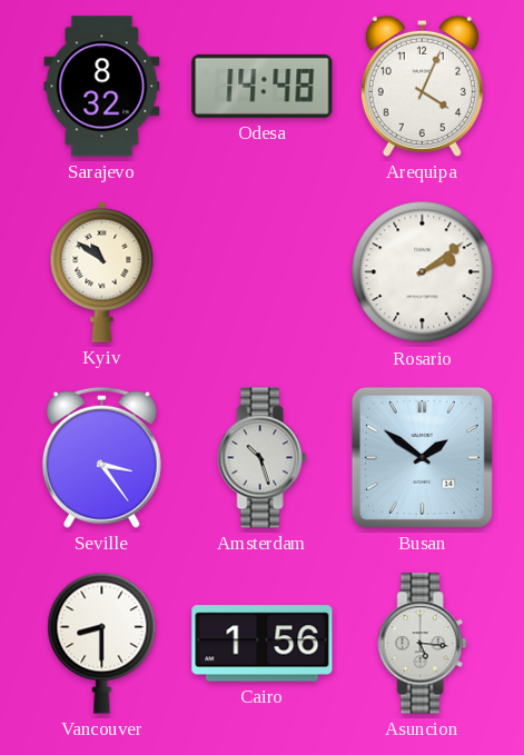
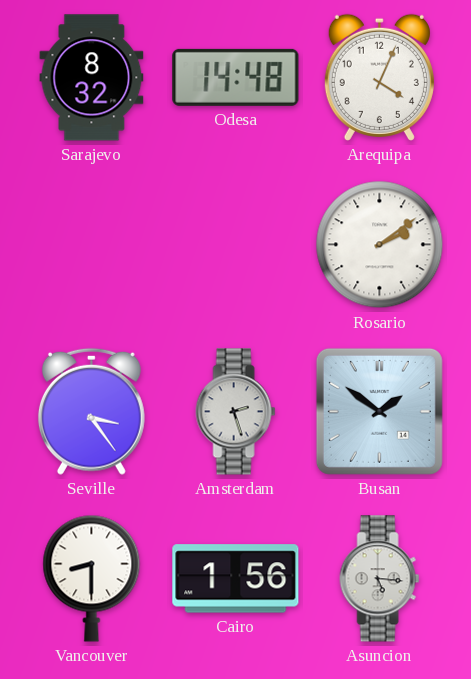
Kyiv: 10:51 -> none
Amsterdam: 10:27 -> 2:27
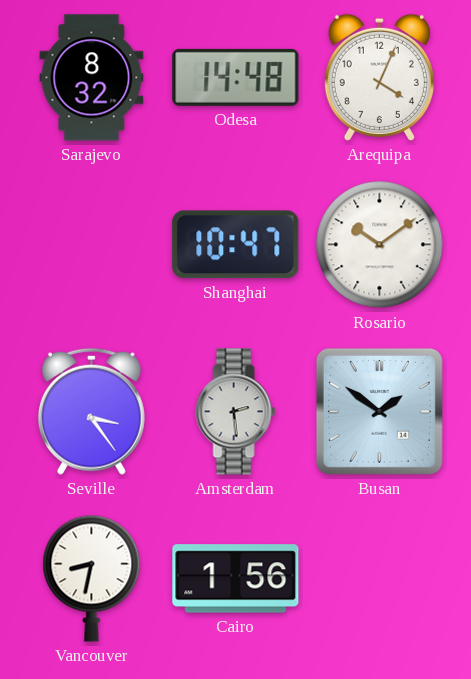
Shanghai: none -> 10:47
Rosario: 2:09 -> 10:09
Amsterdam: 2:27 -> 2:29
Vancouver: 8:30 -> 8:32
Asuncion: 5:16 -> none
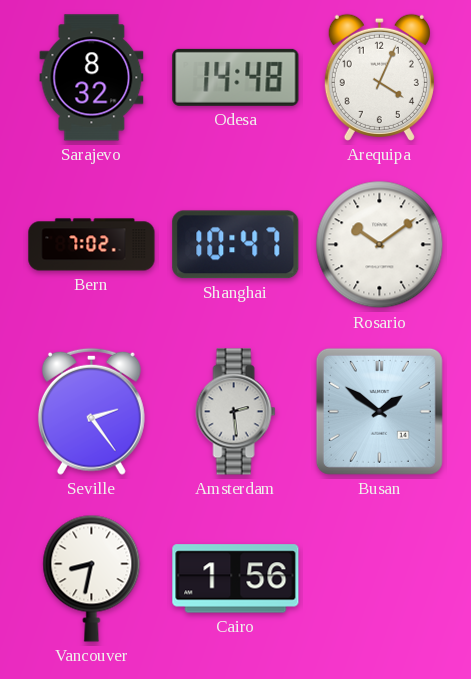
Bern: none -> 7:02
Seville: 3:24 -> 2:24
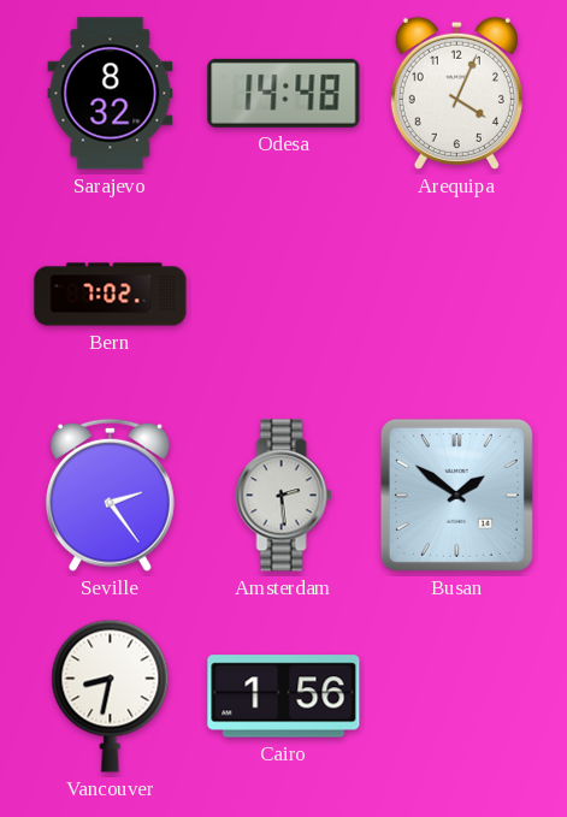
Shanghai: 10:47 -> none
Rosario: 10:09 -> none
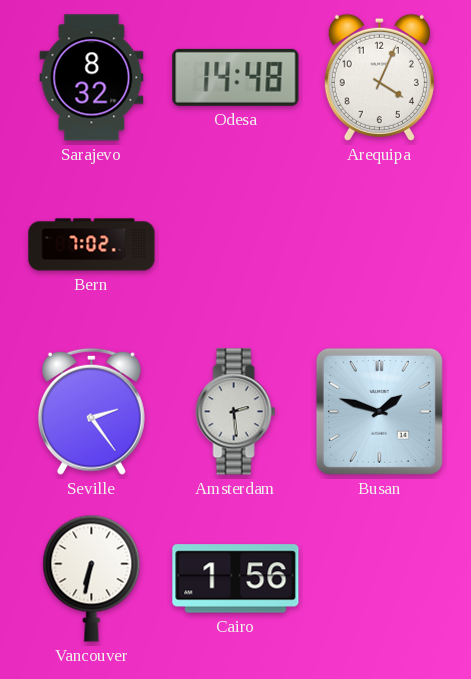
Busan: 1:51 -> 1:48
Vancouver: 8:32 -> 6:32
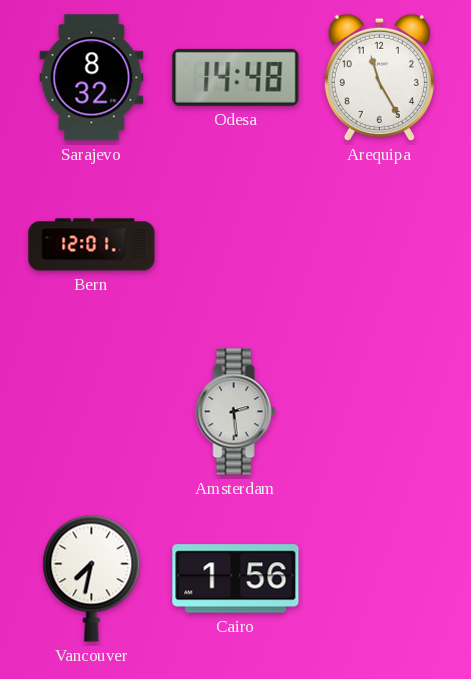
Arequipa: 4:04 -> 11:25
Bern: 7:02 -> 12:01
Seville: 2:24 -> none
Busan: 1:48 -> none
Vancouver: 6:32 -> 7:32
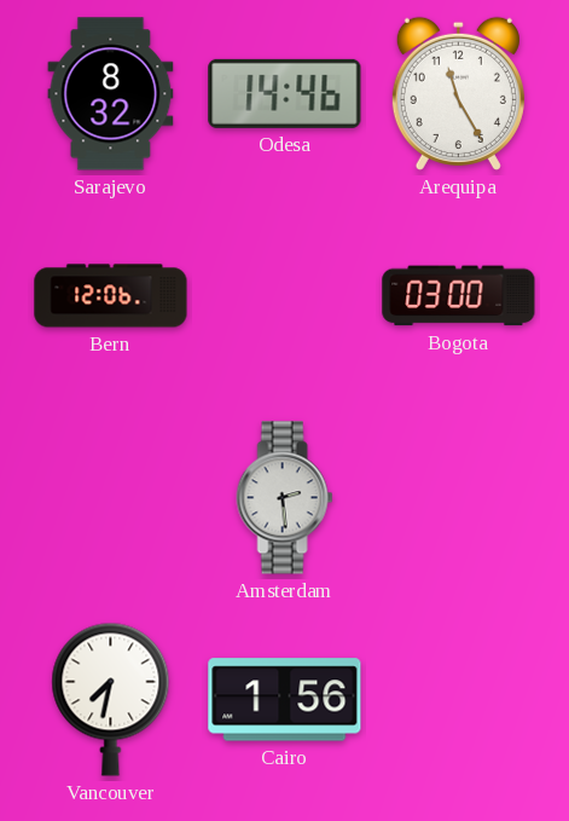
Odesa: 14:48 -> 14:46
Bern: 12:01 -> 12:06
Bogota: none -> 03:00
